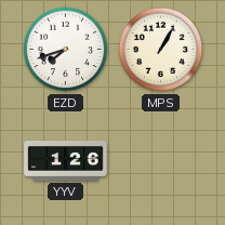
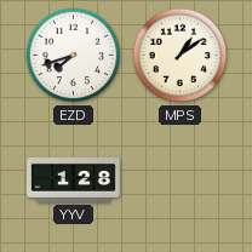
MPS: 1:05 -> 1:09
YYV: 1:26 -> 1:28
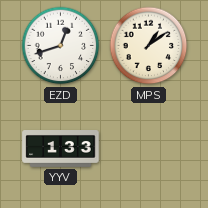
EZD: 7:42 -> 12:42
YYV: 1:28 -> 1:33
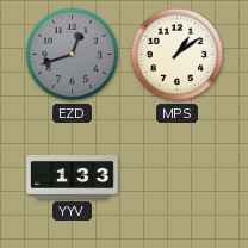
EZD dial: white -> grey
